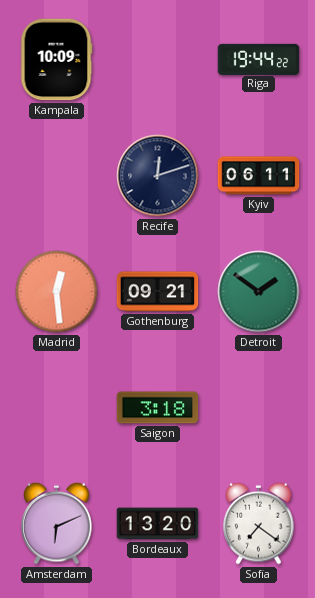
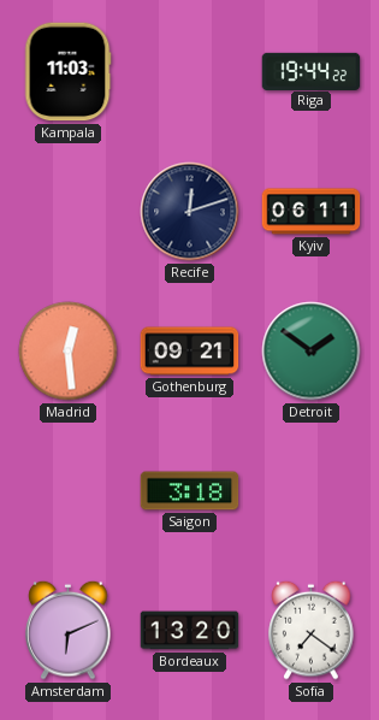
Kampala: 10:09 -> 11:03
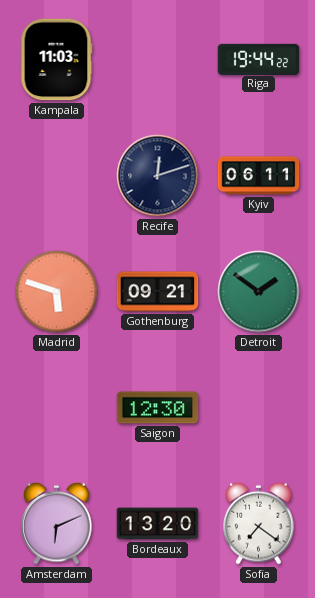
Madrid: 12:29 -> 5:48
Saigon: 3:18 -> 12:30
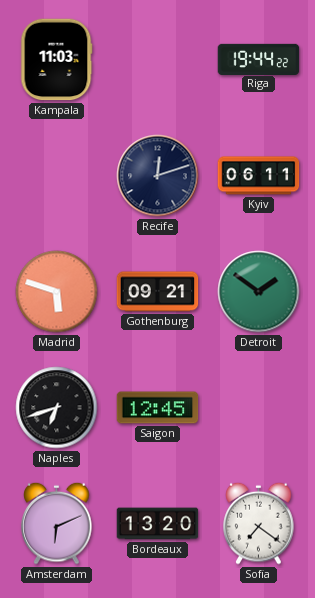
Naples: none -> 6:42
Saigon: 12:30 -> 12:45
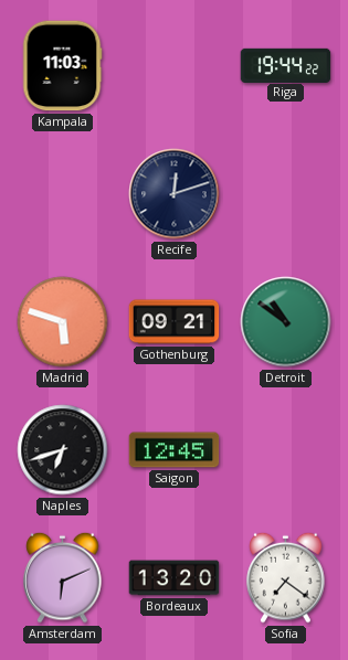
Kyiv: 06:11 -> none
Detroit: 1:51 -> 10:51
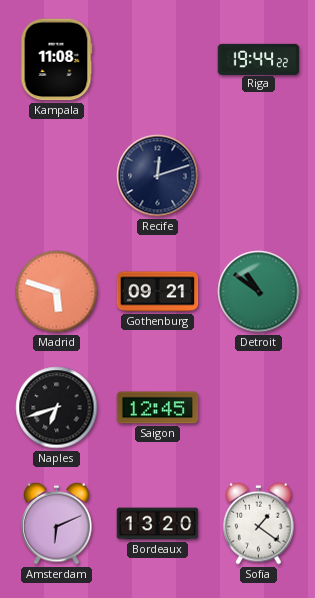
Kampala: 11:03 -> 11:08
Sofia: 7:21 -> 1:21
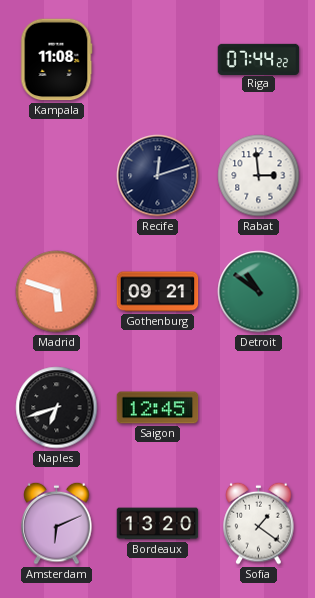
Riga: 19:44 -> 07:44
Rabat: none -> 2:59
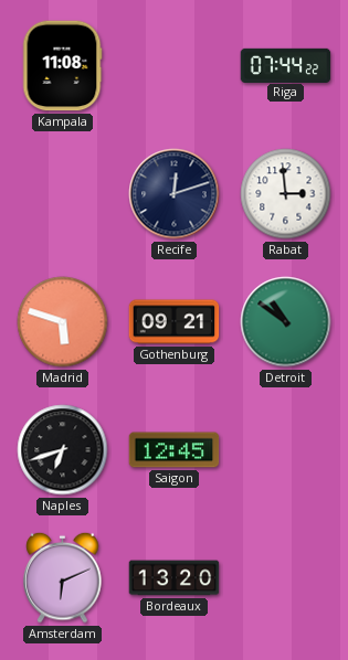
Sofia: 1:21 -> none
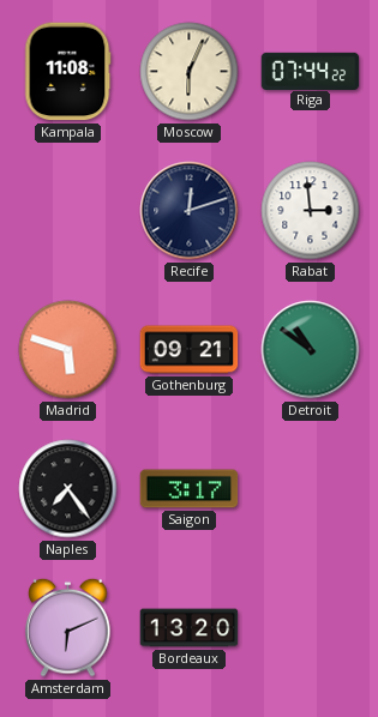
Moscow: none -> 6:04
Naples: 6:42 -> 7:24
Saigon: 12:45 -> 3:17
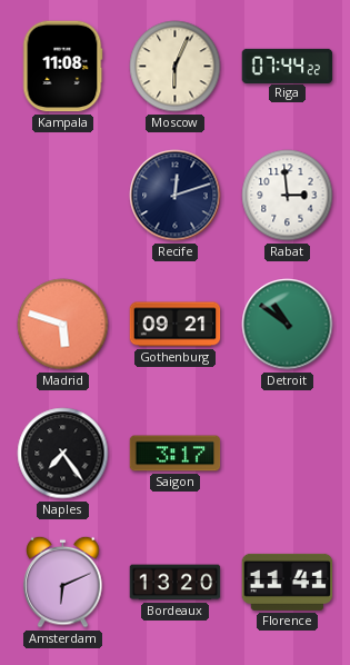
Florence: none -> 11:41
